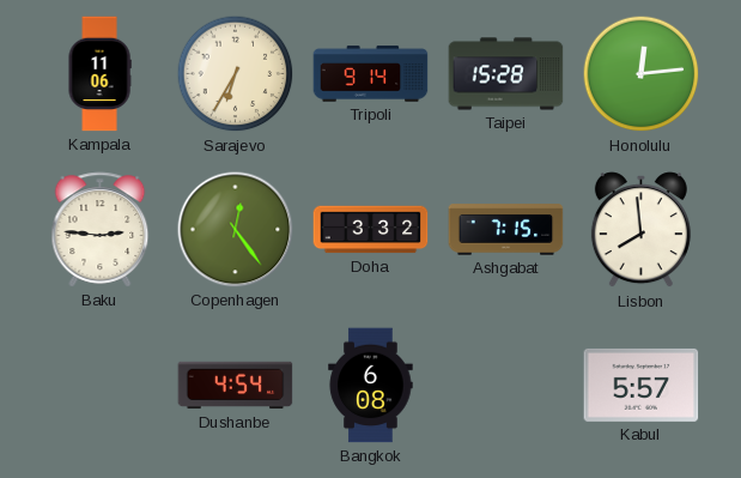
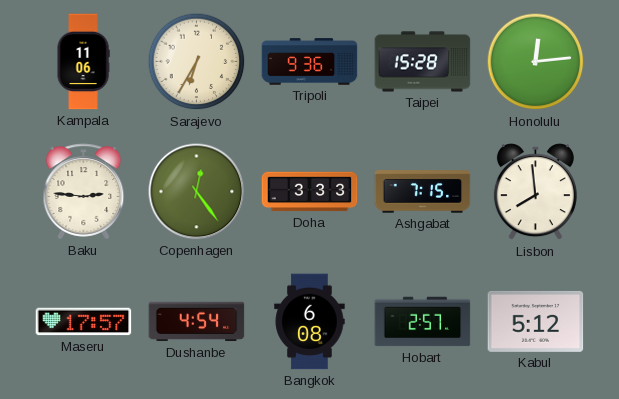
Tripoli: 9:14 -> 9:36
Doha: 3:32 -> 3:33
Maseru: none -> 17:57
Hobart: none -> 2:57
Kabul: 5:57 -> 5:12
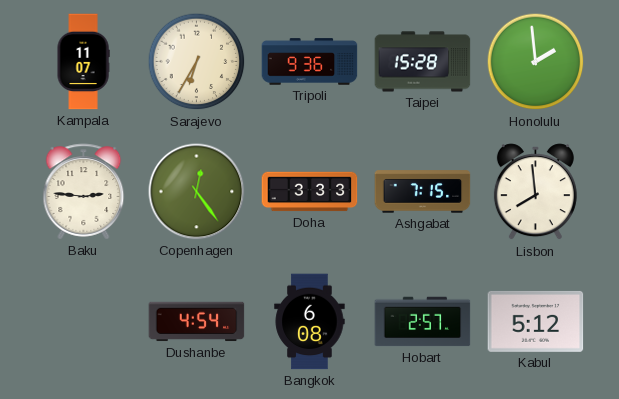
Kampala: 11:06 -> 11:07
Honolulu: 12:14 -> 1:59
Maseru: 17:57 -> none
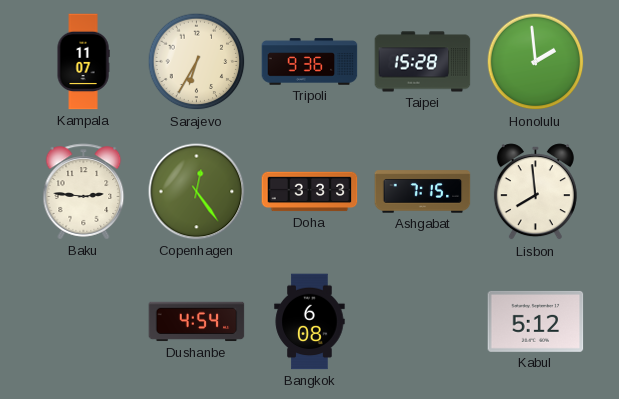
Hobart: 2:57 -> none
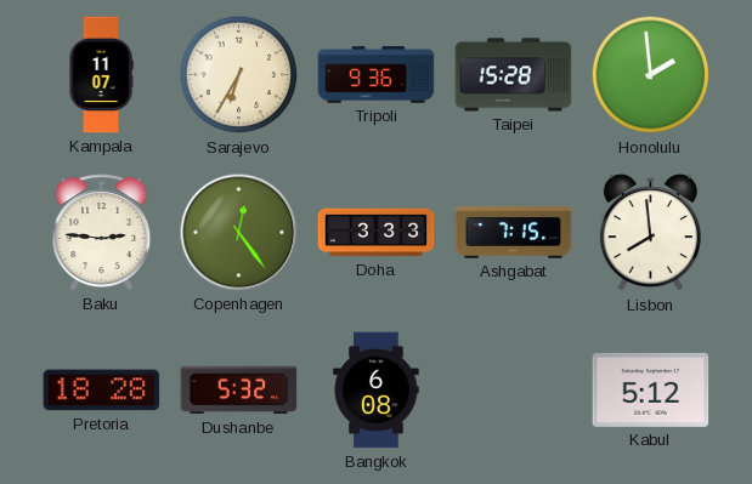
Pretoria: none -> 18:28
Dushanbe: 4:54 -> 5:32
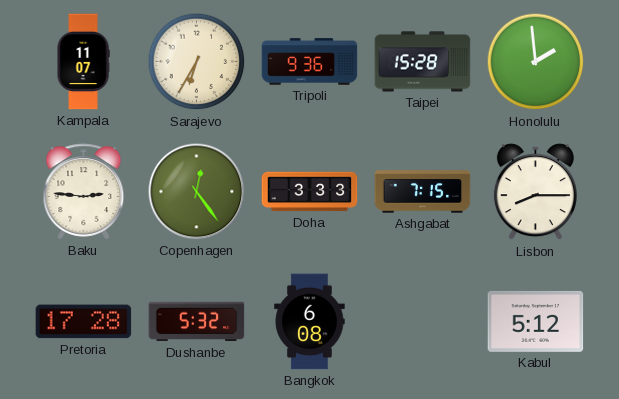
Lisbon: 7:59 -> 8:15
Pretoria: 18:28 -> 17:28
